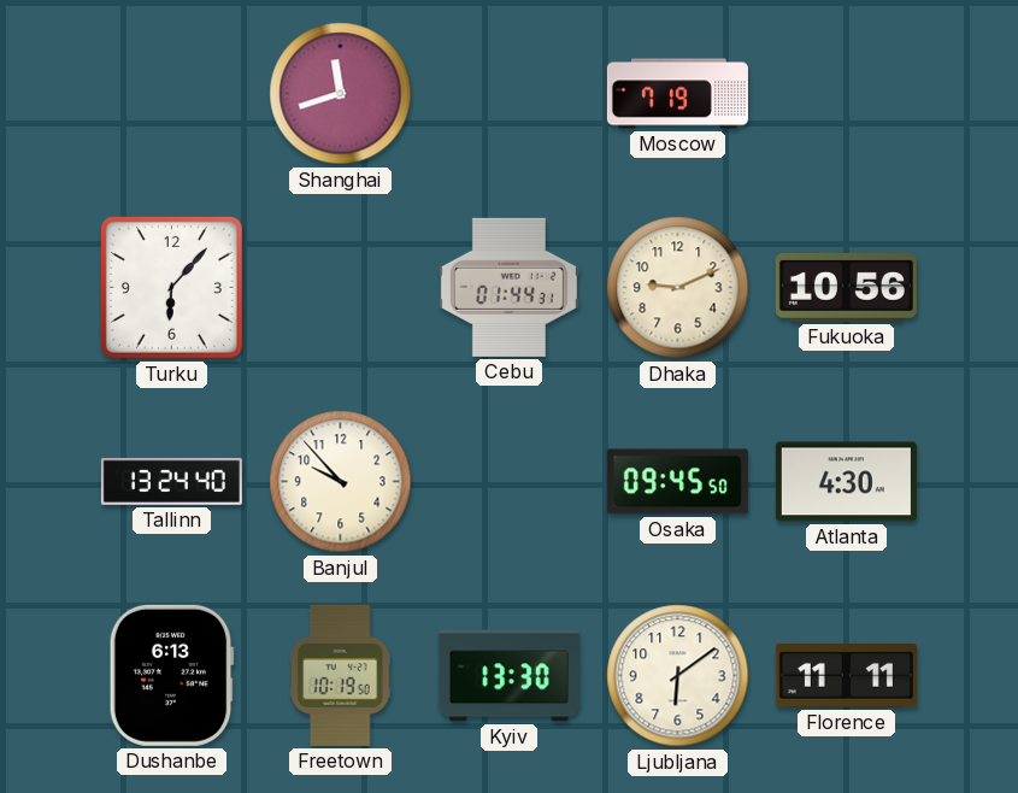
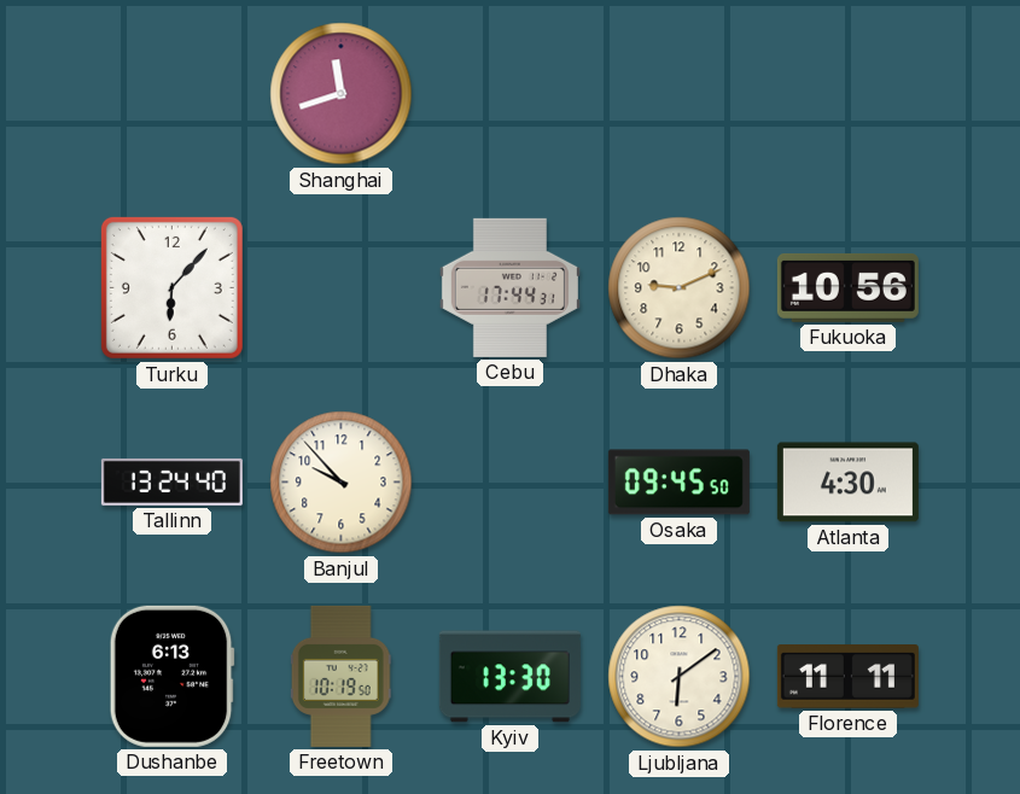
Moscow: 7:19 -> none
Cebu: 01:44 -> 17:44
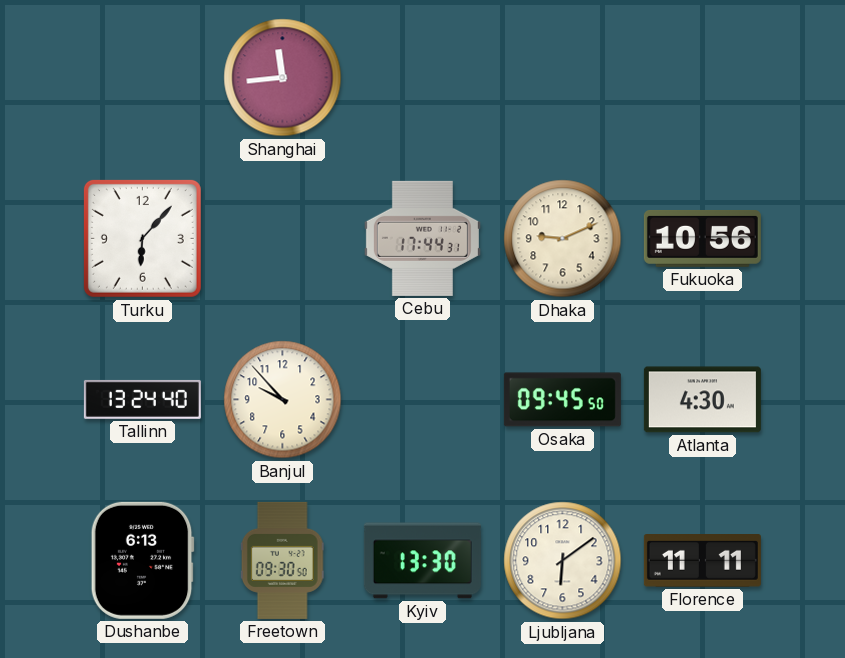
Shanghai: 11:42 -> 11:44
Freetown: 10:19 -> 09:30
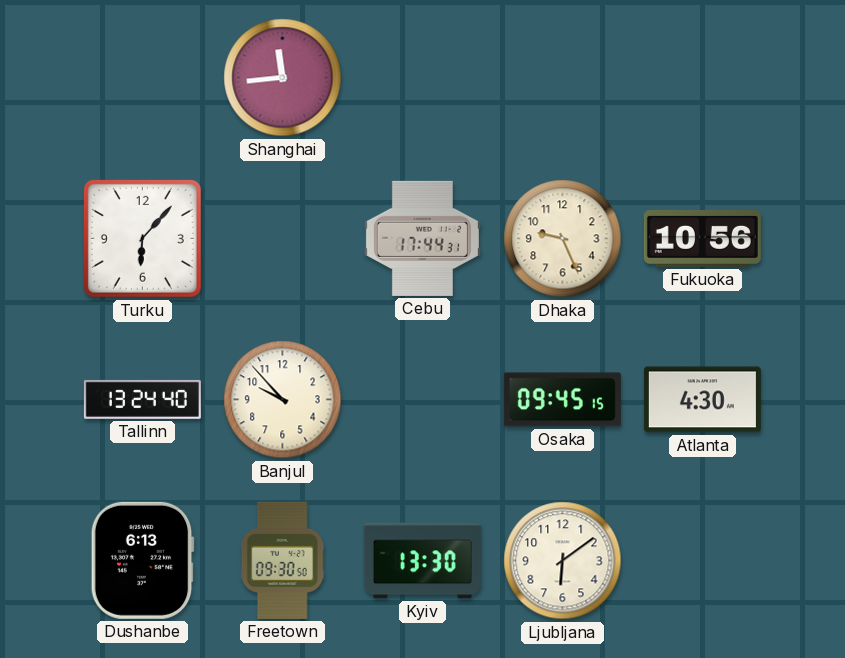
Dhaka: 9:11 -> 9:26
Osaka: 09:45:50 -> 09:45:15
Florence: 11:11 -> none
